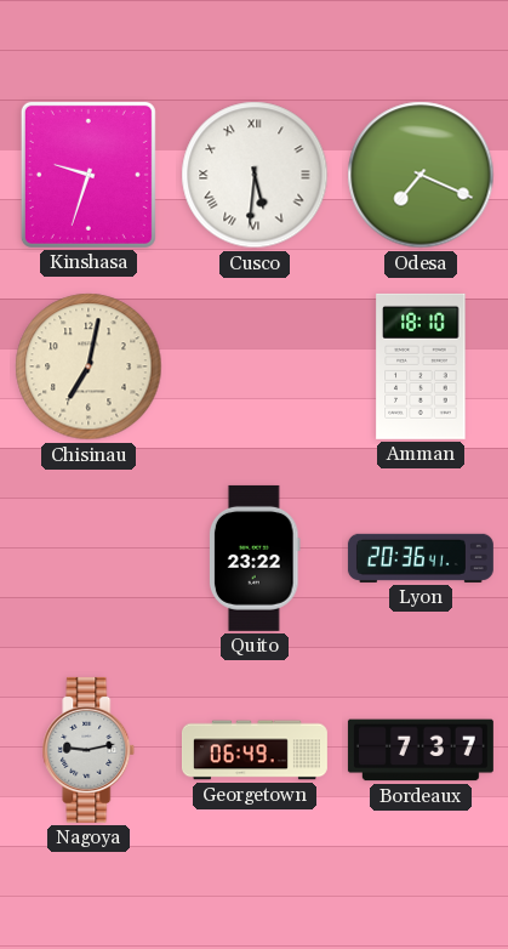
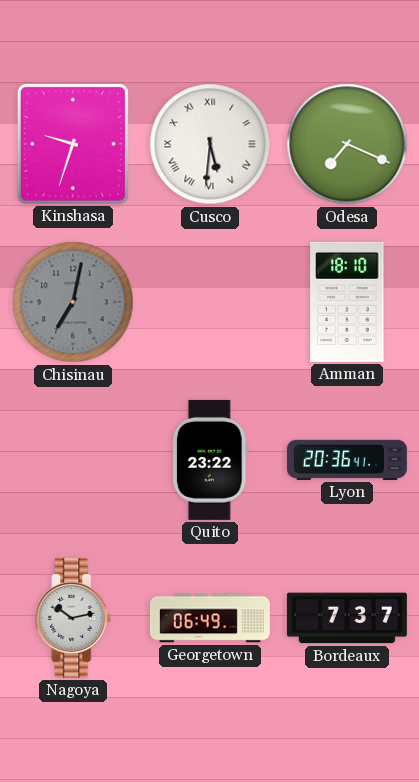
Chisinau dial: cream -> grey
Nagoya: 9:13 -> 10:13
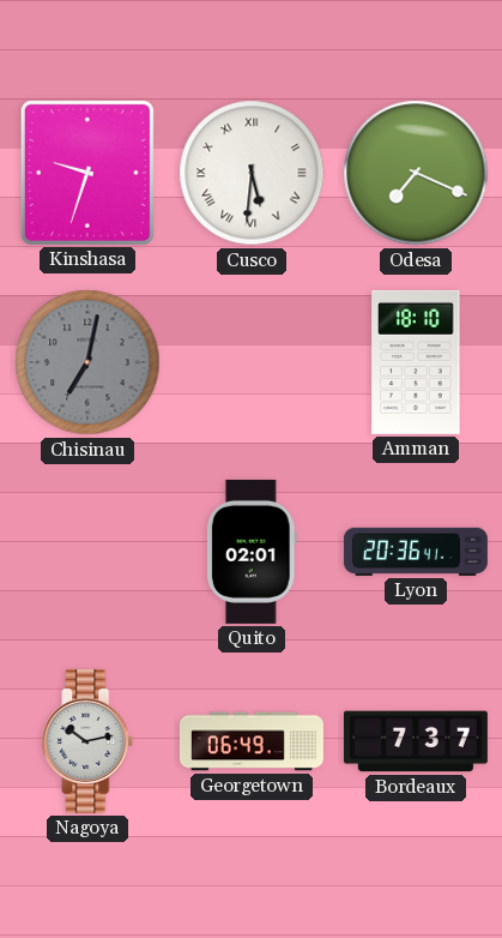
Quito: 23:22 -> 02:01
